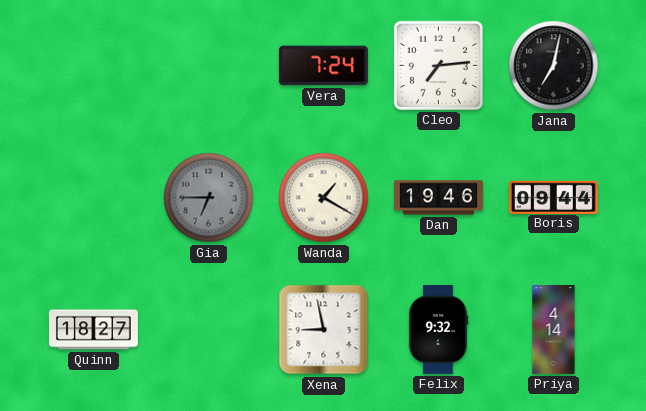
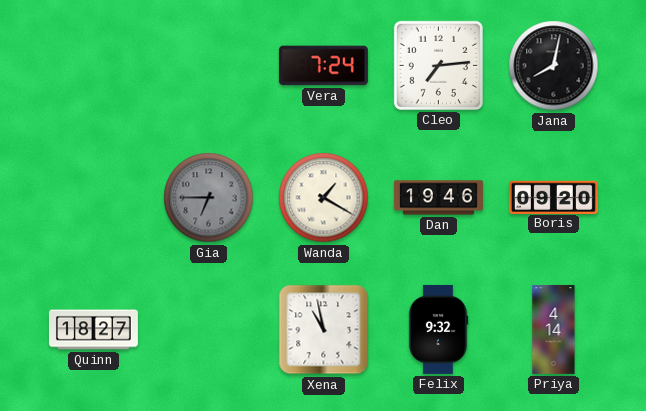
Jana: 7:02 -> 8:02
Boris: 09:44 -> 09:20
Xena: 8:58 -> 10:58
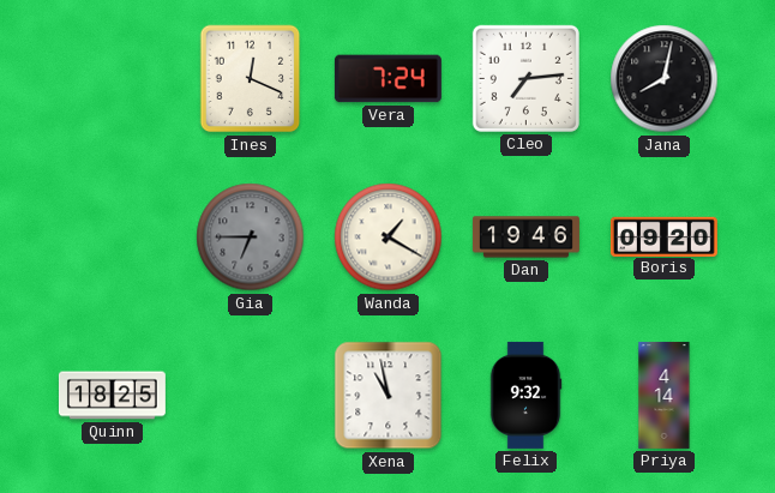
Ines: none -> 12:19
Quinn: 18:27 -> 18:25
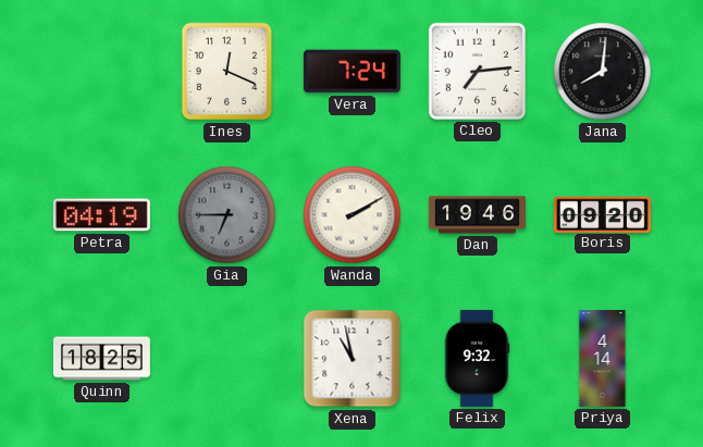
Jana: 8:02 -> 8:01
Petra: none -> 04:19
Wanda: 1:20 -> 2:10
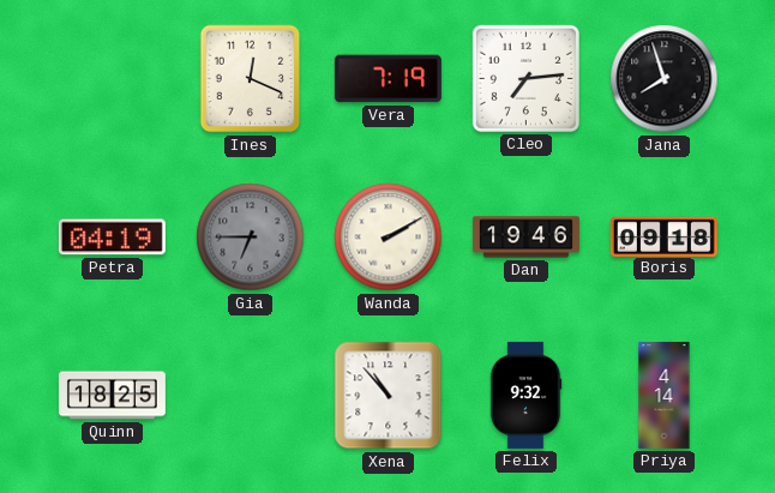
Vera: 7:24 -> 7:19
Jana: 8:01 -> 7:57
Boris: 09:20 -> 09:18
Xena: 10:58 -> 10:53
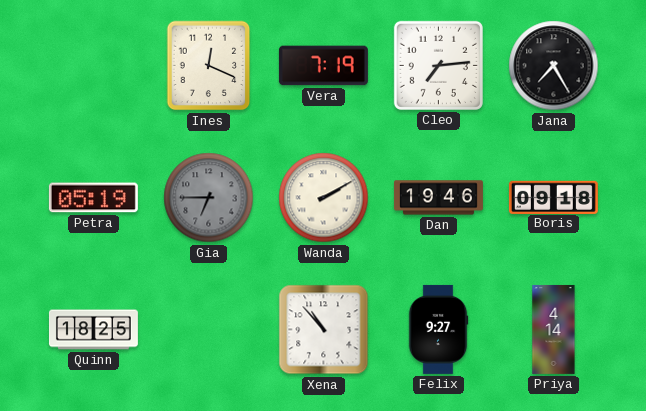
Jana: 7:57 -> 7:25
Petra: 04:19 -> 05:19
Felix: 9:32 -> 9:27
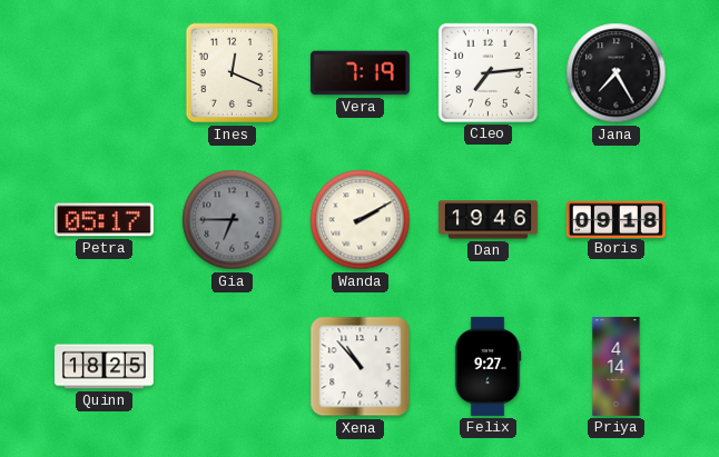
Petra: 05:19 -> 05:17
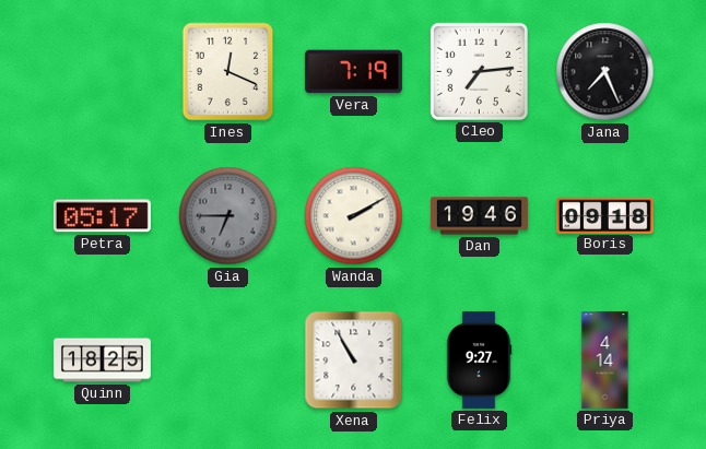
Jana: 7:25 -> 7:26
Xena: 10:53 -> 10:55
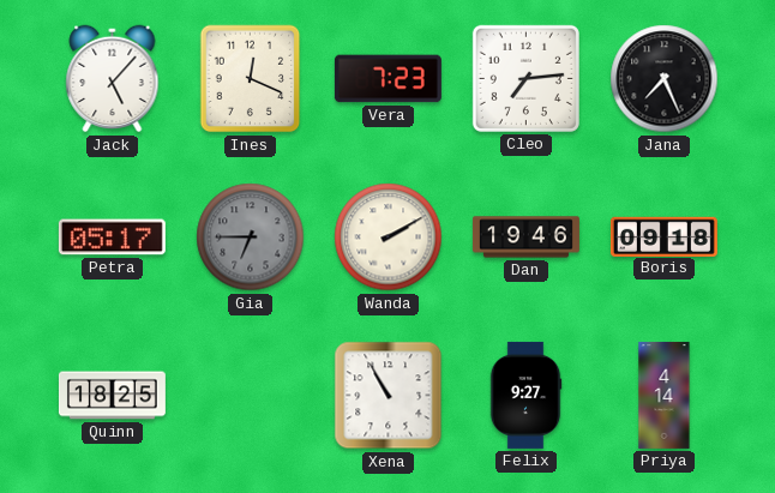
Jack: none -> 5:07
Vera: 7:19 -> 7:23
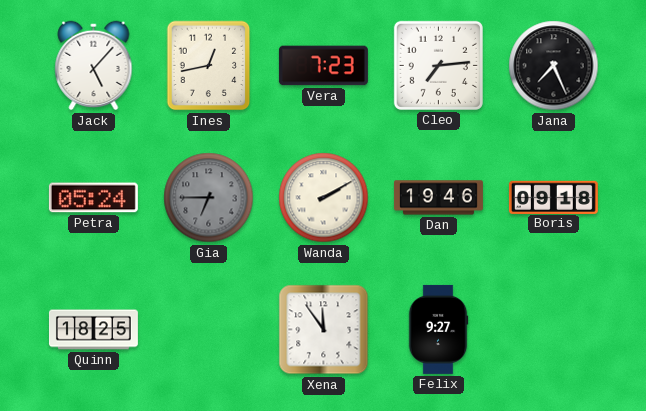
Ines: 12:19 -> 12:43
Petra: 05:17 -> 05:24
Xena: 10:55 -> 11:54
Priya: 4:14 -> none
